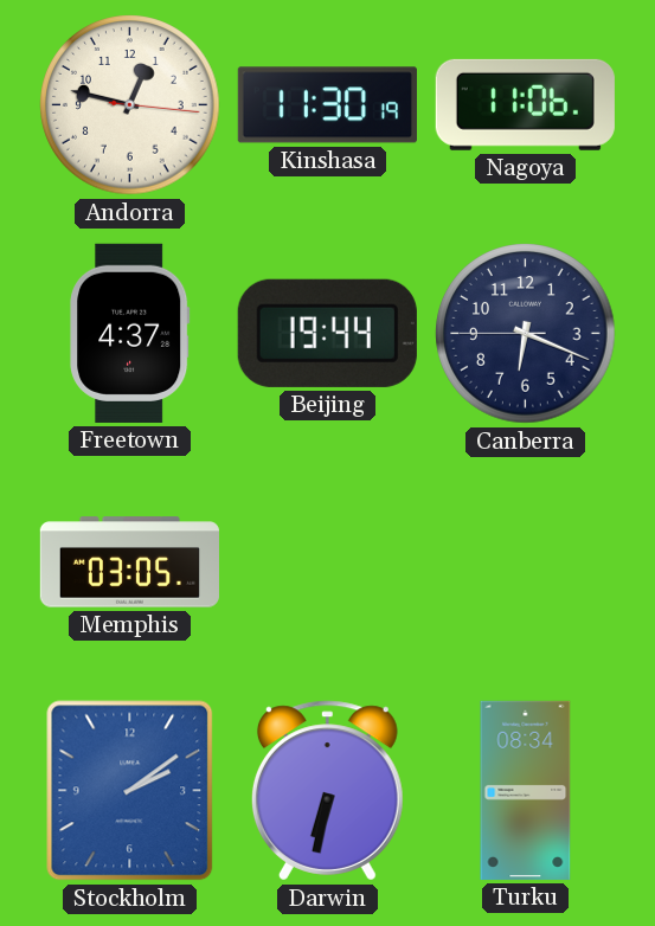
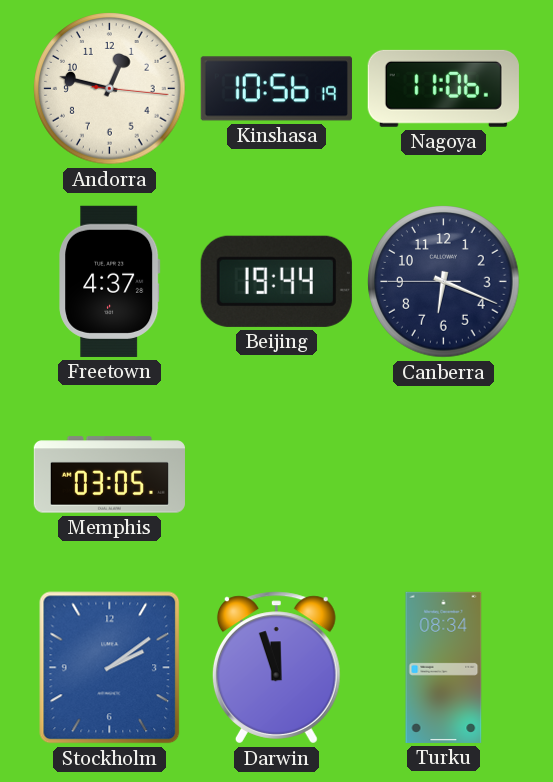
Kinshasa: 11:30 -> 10:56
Darwin: 6:32 -> 11:57
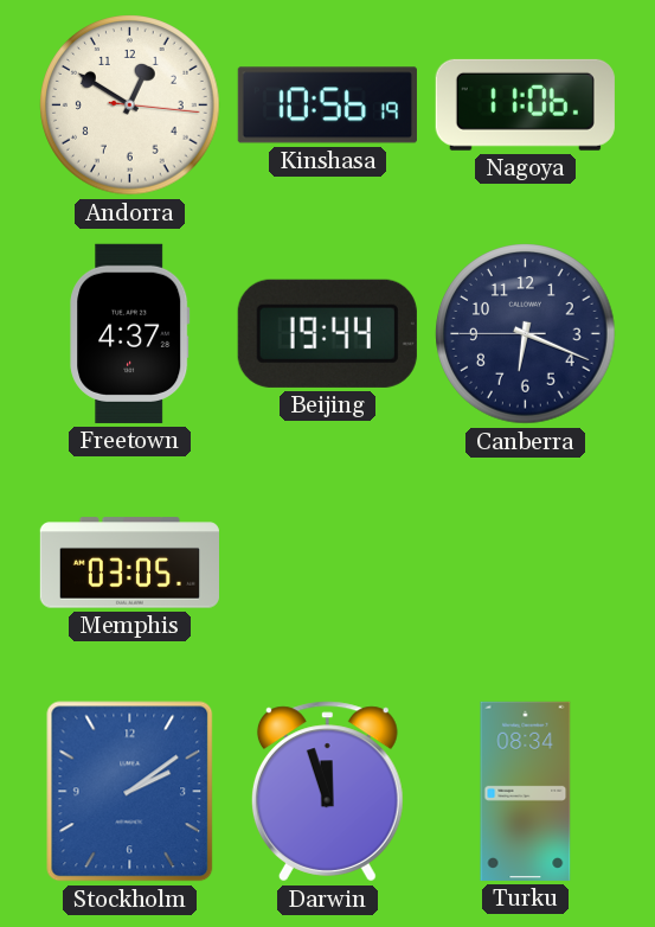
Andorra: 12:47 -> 12:50
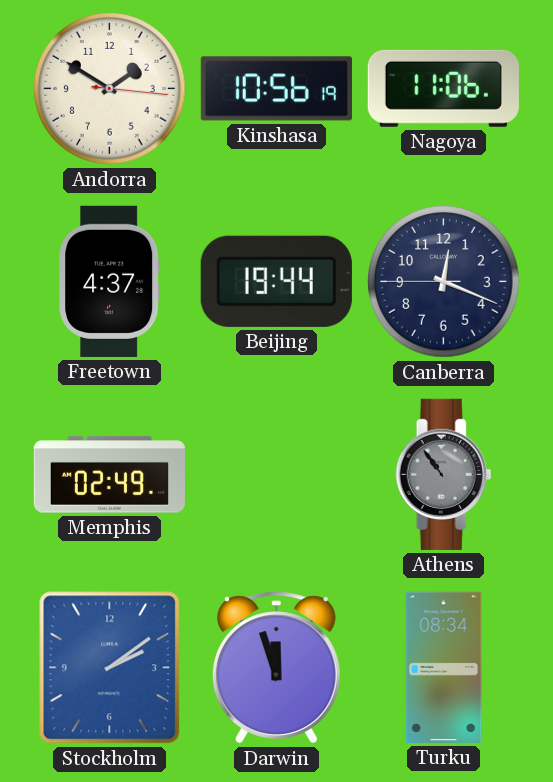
Andorra: 12:50 -> 1:50
Canberra: 6:18 -> 12:18
Memphis: 03:05 -> 02:49
Athens: none -> 10:54
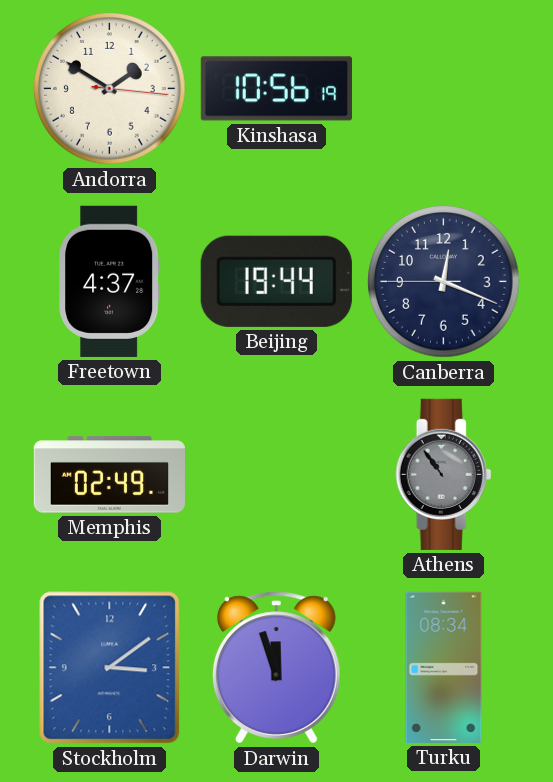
Nagoya: 11:06 -> none
Stockholm: 2:09 -> 3:09
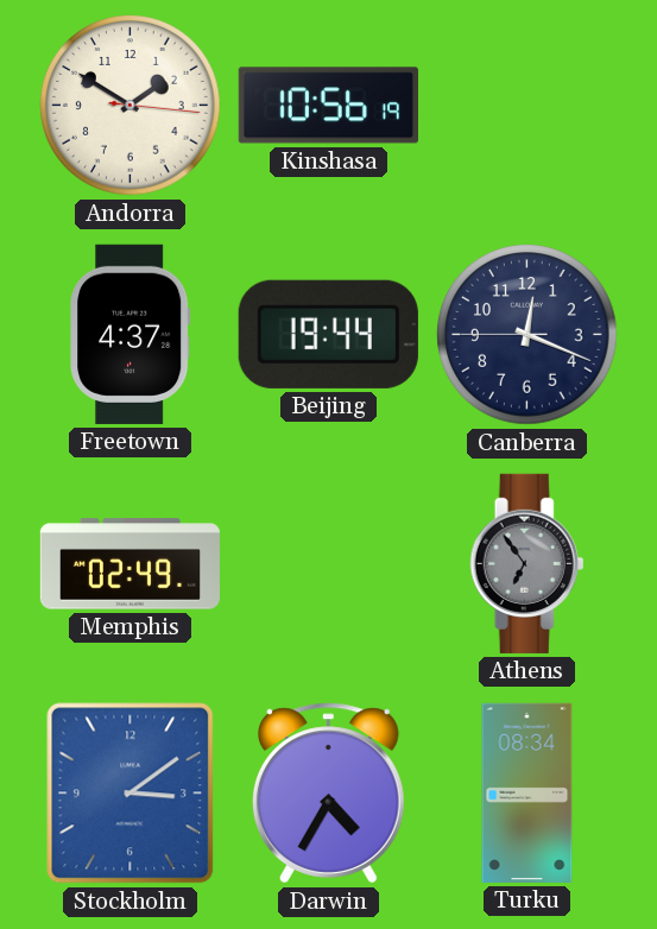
Athens: 10:54 -> 6:54
Darwin: 11:57 -> 4:35
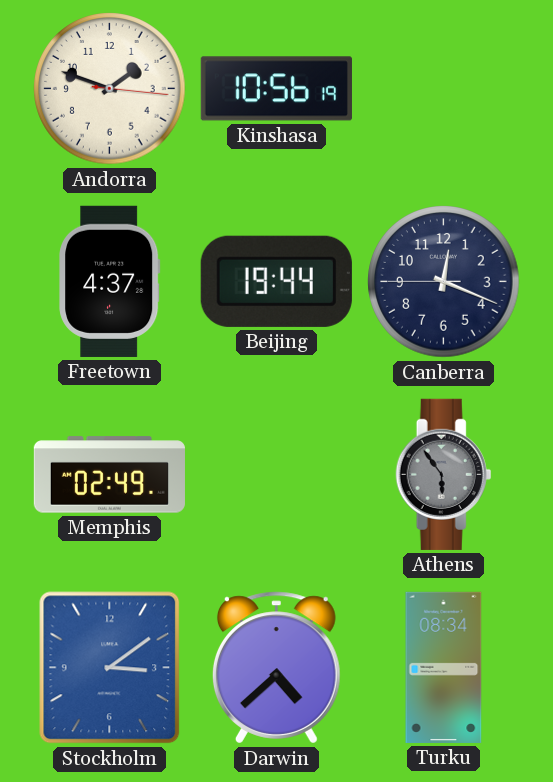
Andorra: 1:50 -> 1:48
Athens: 6:54 -> 5:54
Darwin: 4:35 -> 4:38
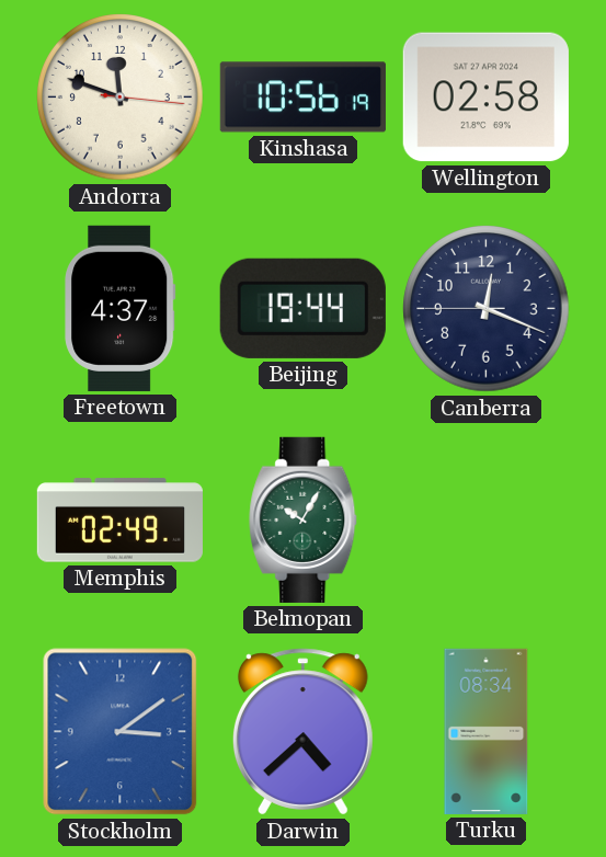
Andorra: 1:48 -> 11:48
Wellington: none -> 02:58
Belmopan: none -> 10:05
Athens: 5:54 -> none
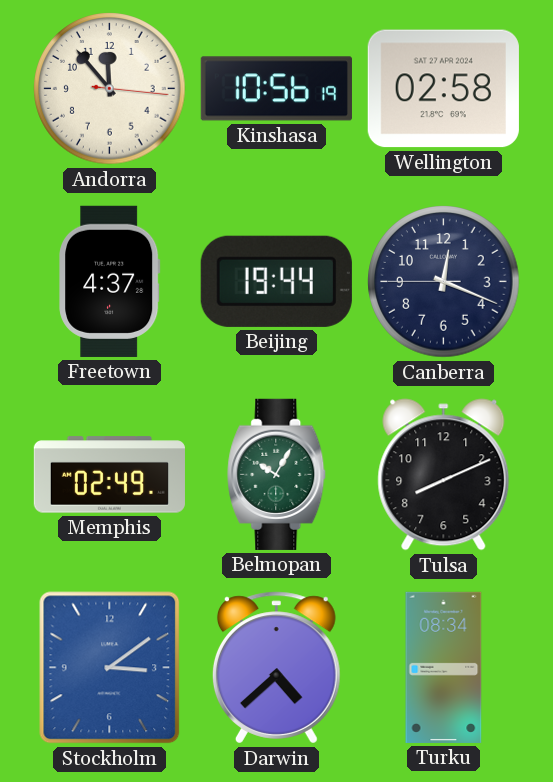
Andorra: 11:48 -> 11:53
Tulsa: none -> 8:11
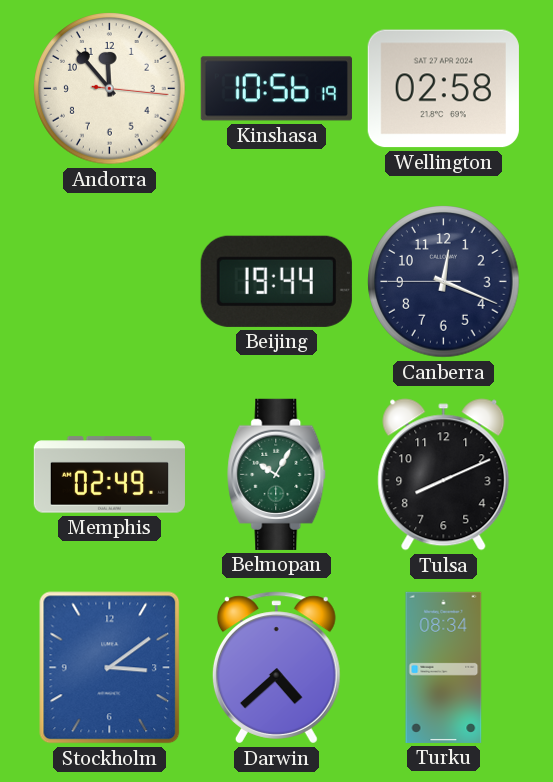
Freetown: 4:37 -> none
